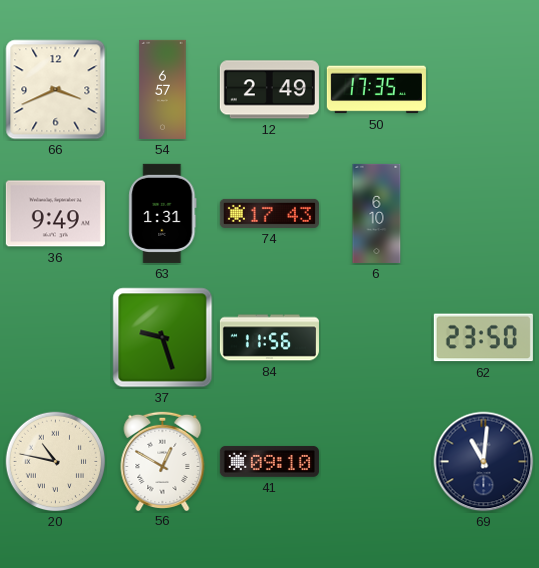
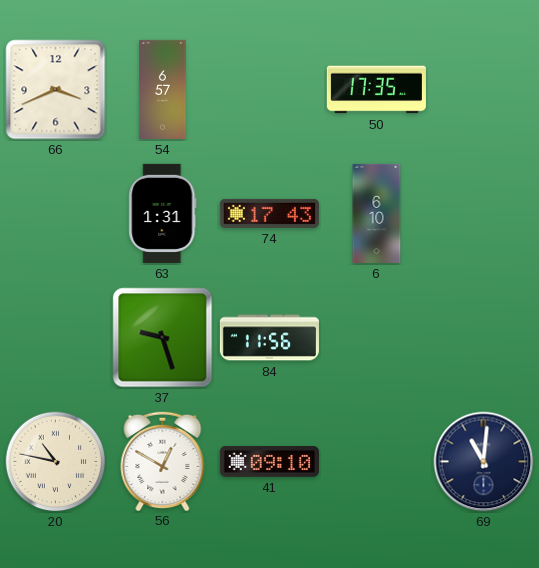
12: 2:49 -> none
36: 9:49 -> none
62: 23:50 -> none
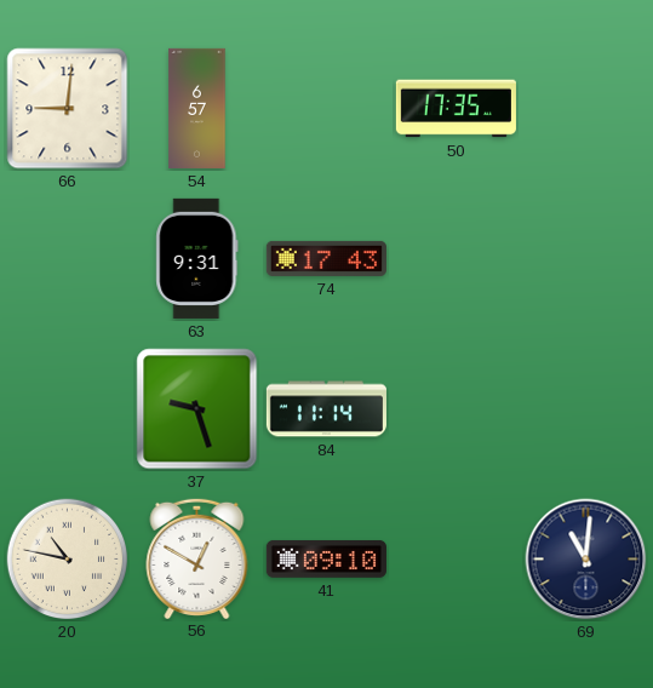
66: 3:41 -> 9:01
63: 1:31 -> 9:31
6: 6:10 -> none
84: 11:56 -> 11:14
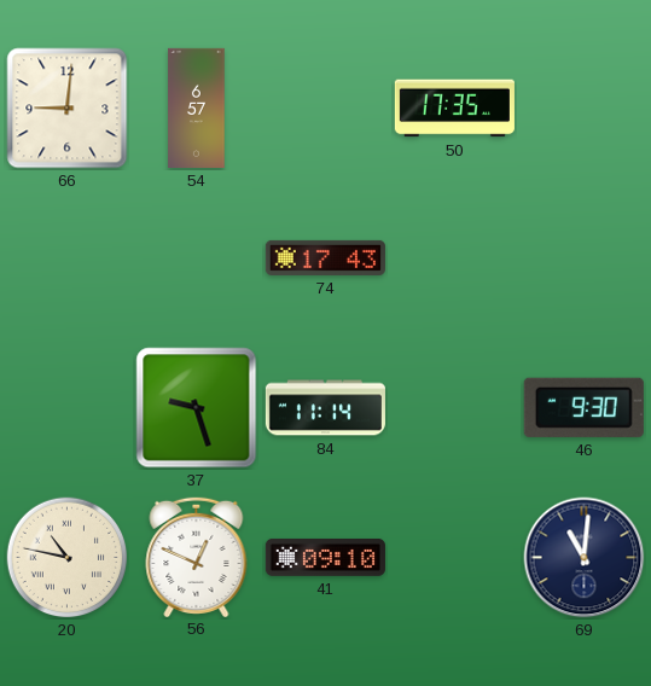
63: 9:31 -> none
46: none -> 9:30
56: 12:50 -> 12:49
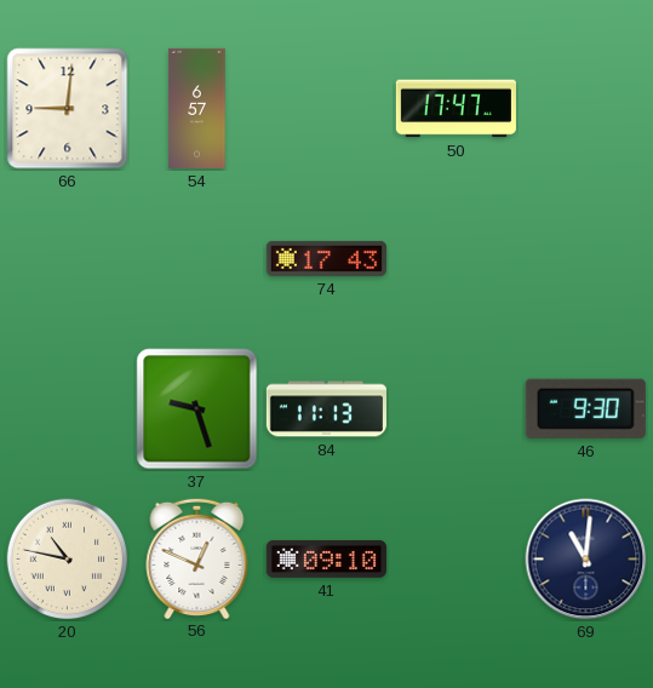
50: 17:35 -> 17:47
84: 11:14 -> 11:13
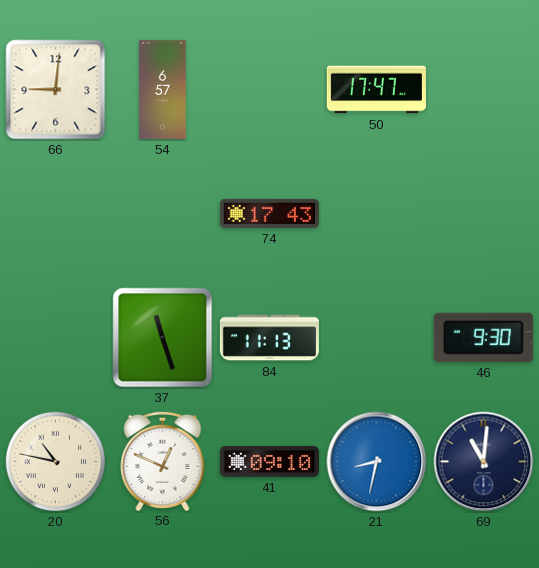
37: 9:27 -> 11:27
21: none -> 8:32
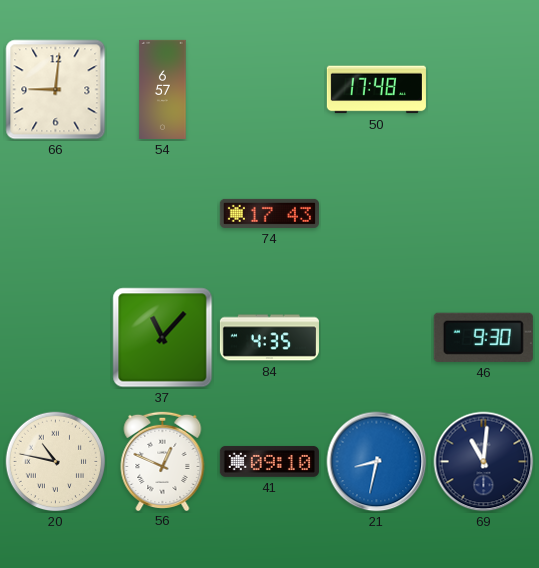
50: 17:47 -> 17:48
37: 11:27 -> 11:07
84: 11:13 -> 4:35
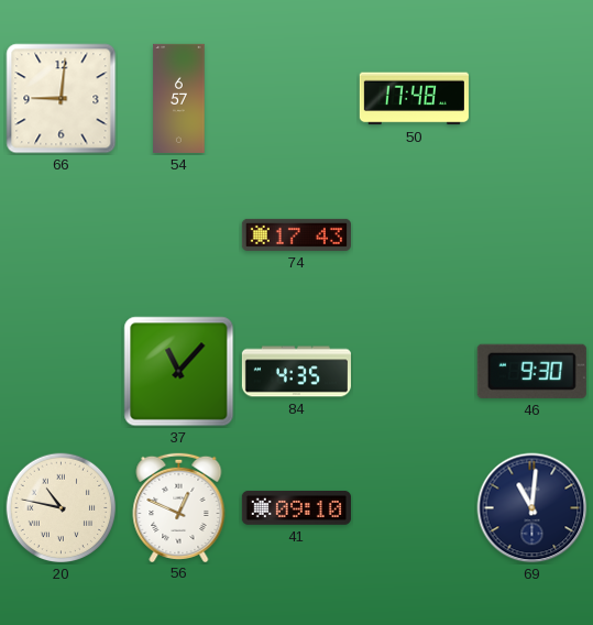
21: 8:32 -> none
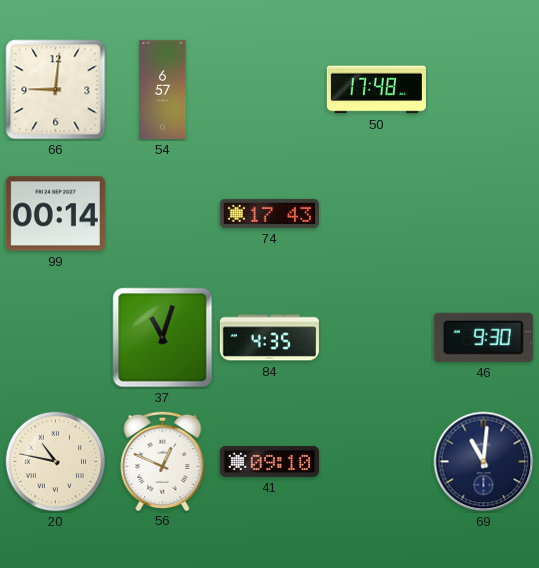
99: none -> 00:14
37: 11:07 -> 11:03
